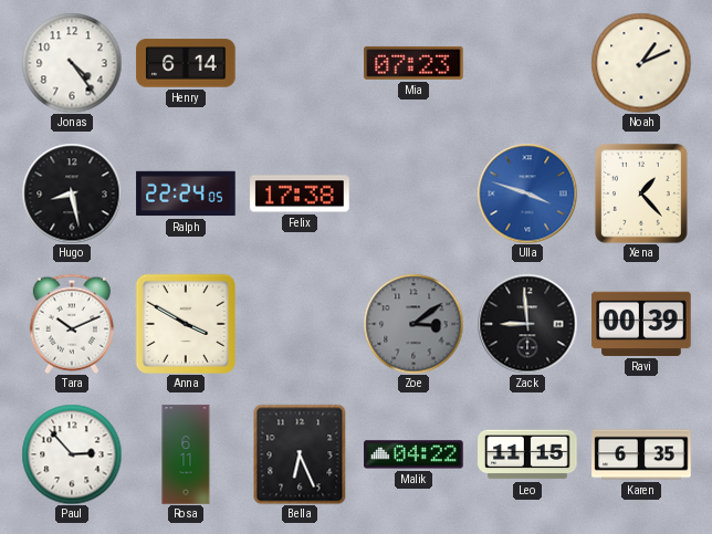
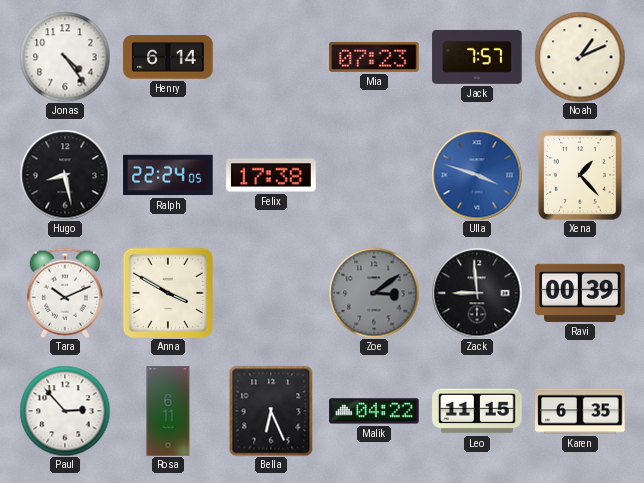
Jack: none -> 7:57
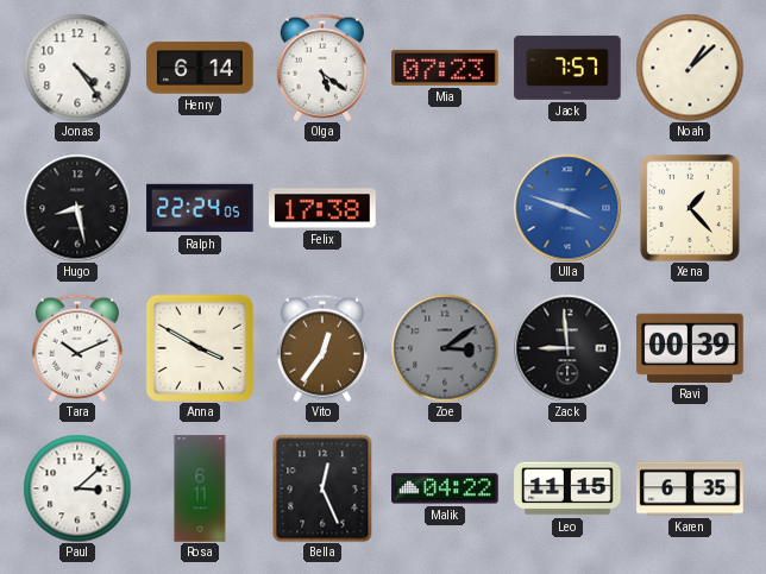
Olga: none -> 5:21
Noah: 1:11 -> 1:08
Vito: none -> 12:36
Paul: 2:53 -> 3:08
Bella: 6:26 -> 12:26
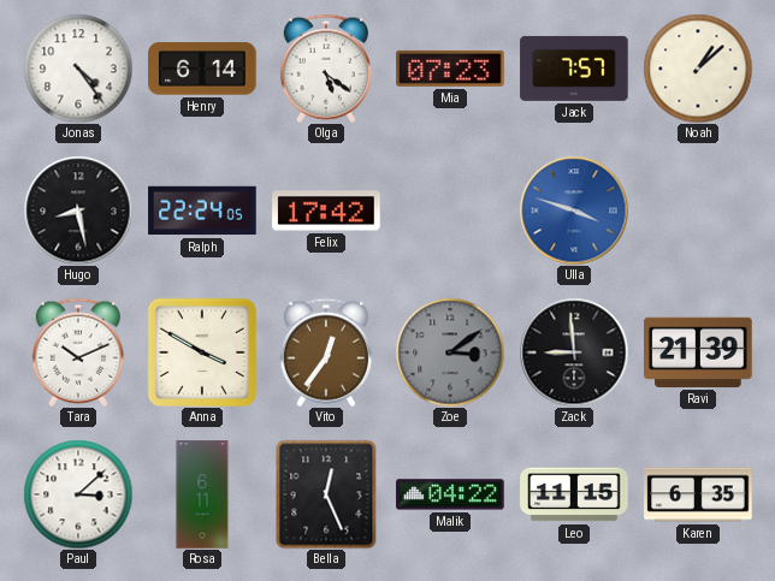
Felix: 17:38 -> 17:42
Xena: 1:23 -> none
Ravi: 00:39 -> 21:39
